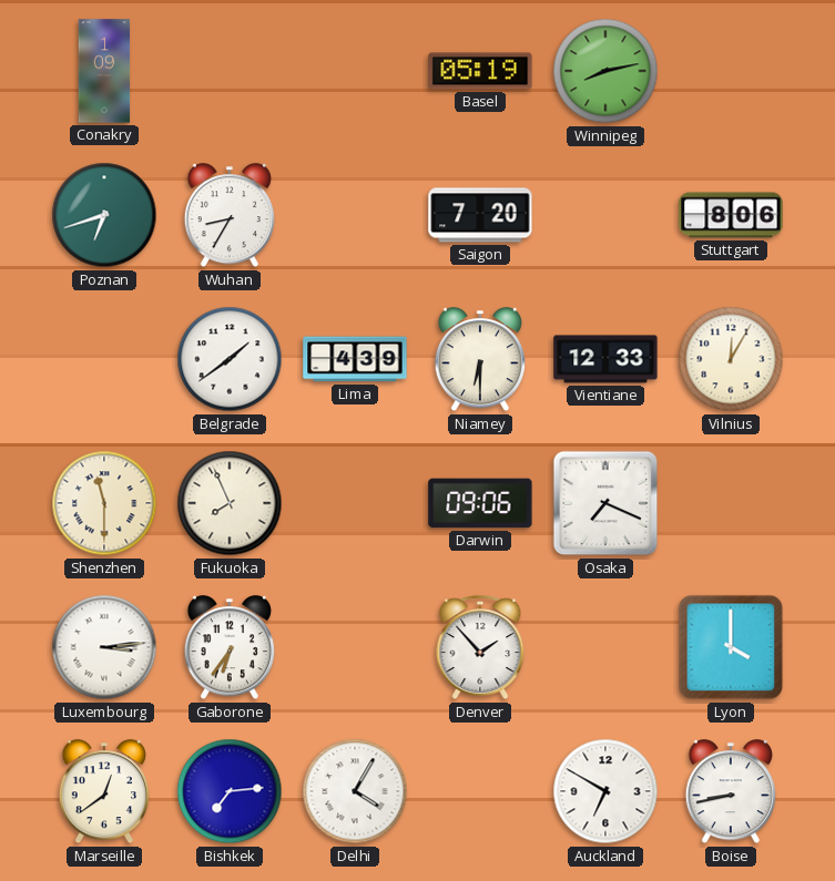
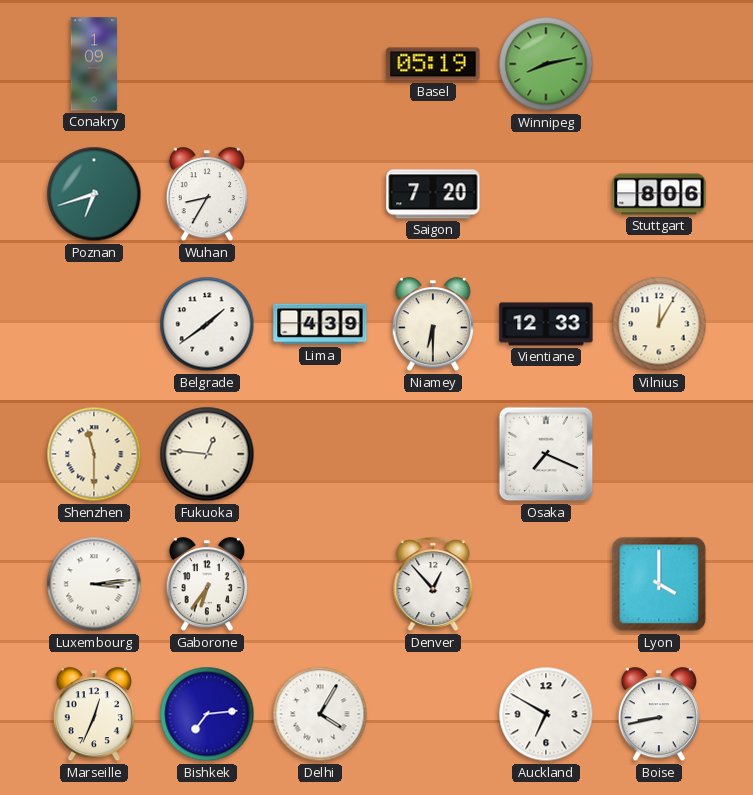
Fukuoka: 7:56 -> 12:46
Darwin: 09:06 -> none
Denver: 1:53 -> 12:53
Marseille: 12:39 -> 12:34
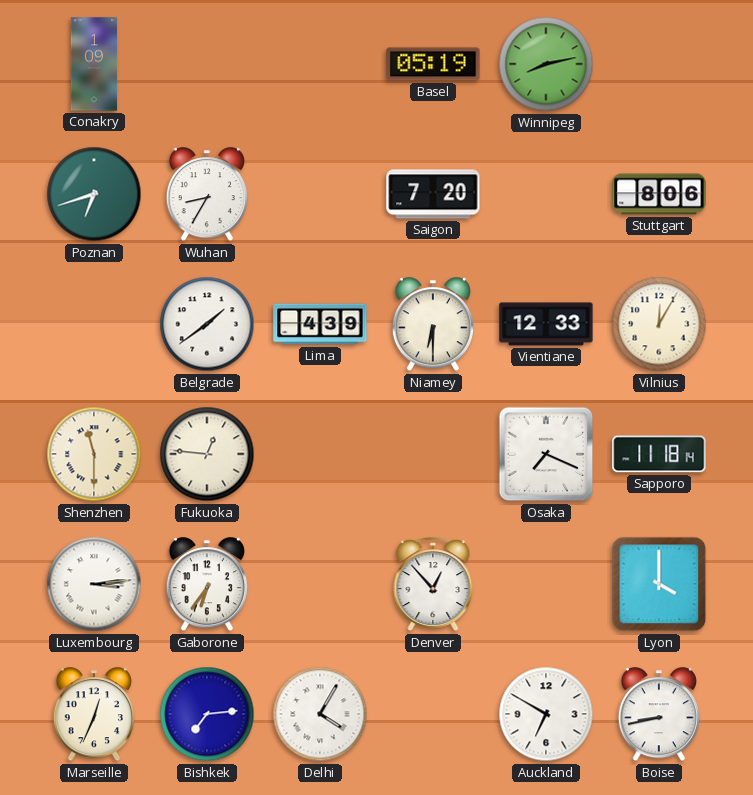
Sapporo: none -> 11:18
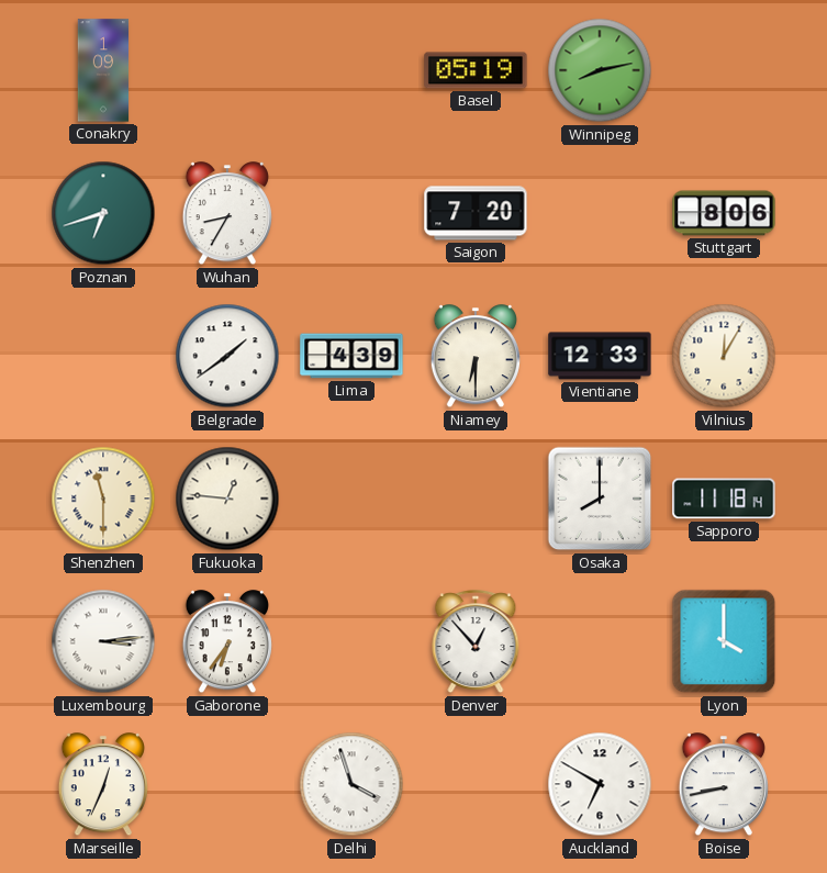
Osaka: 7:19 -> 8:00
Bishkek: 7:14 -> none
Delhi: 4:05 -> 3:57
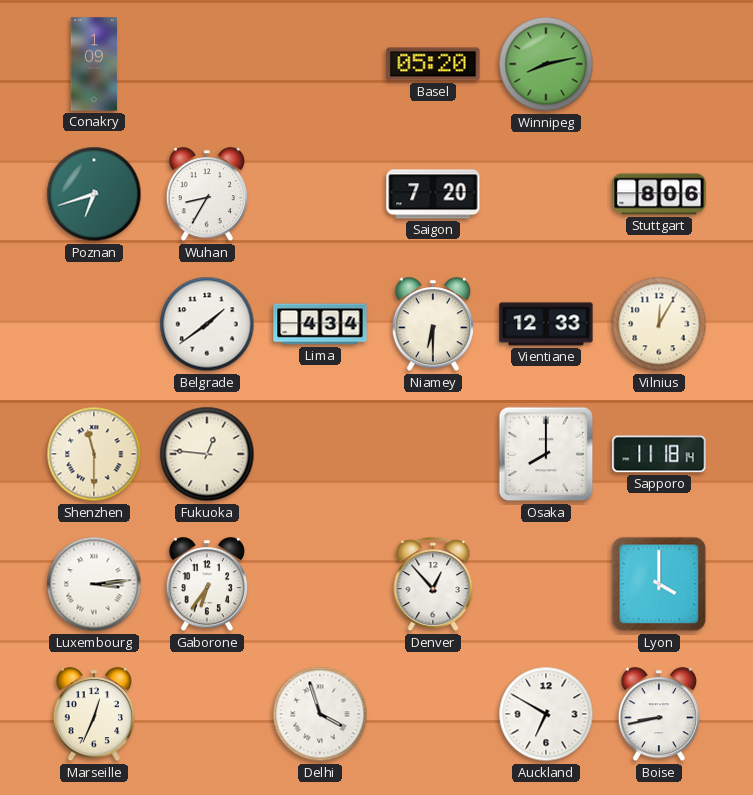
Basel: 05:19 -> 05:20
Lima: 4:39 -> 4:34
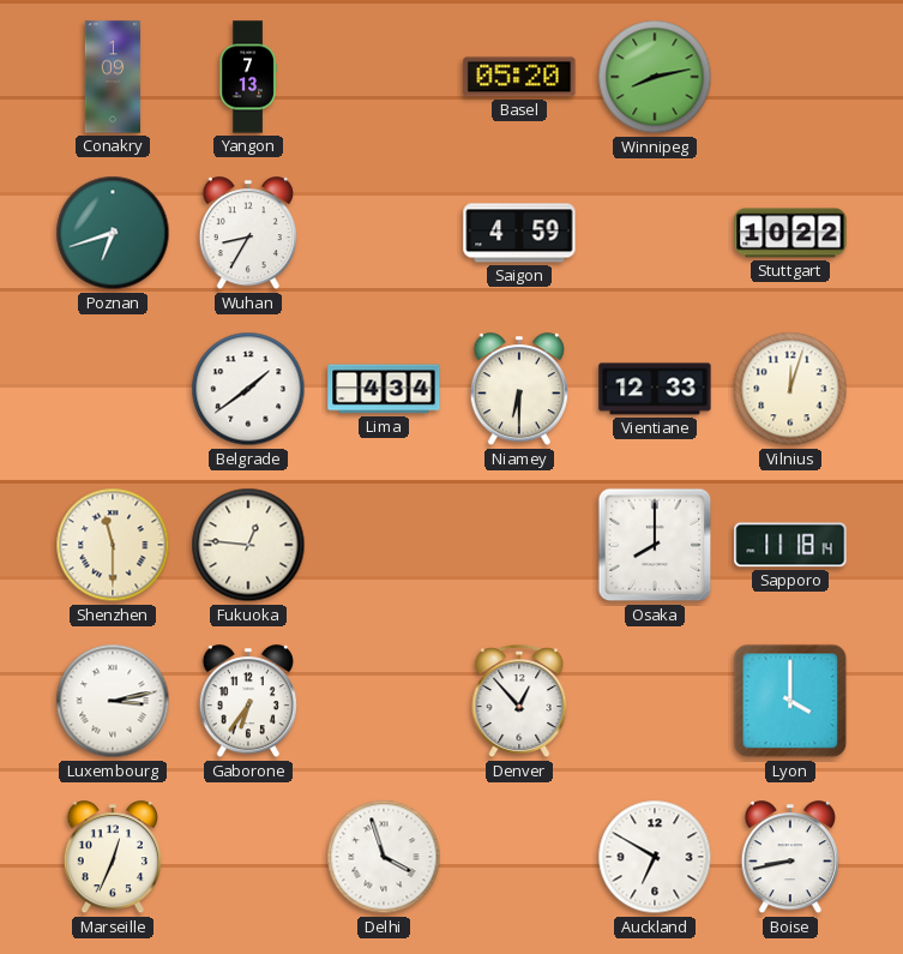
Yangon: none -> 7:13
Saigon: 7:20 -> 4:59
Stuttgart: 8:06 -> 10:22
Vilnius: 12:05 -> 12:03
Luxembourg: 3:14 -> 3:13
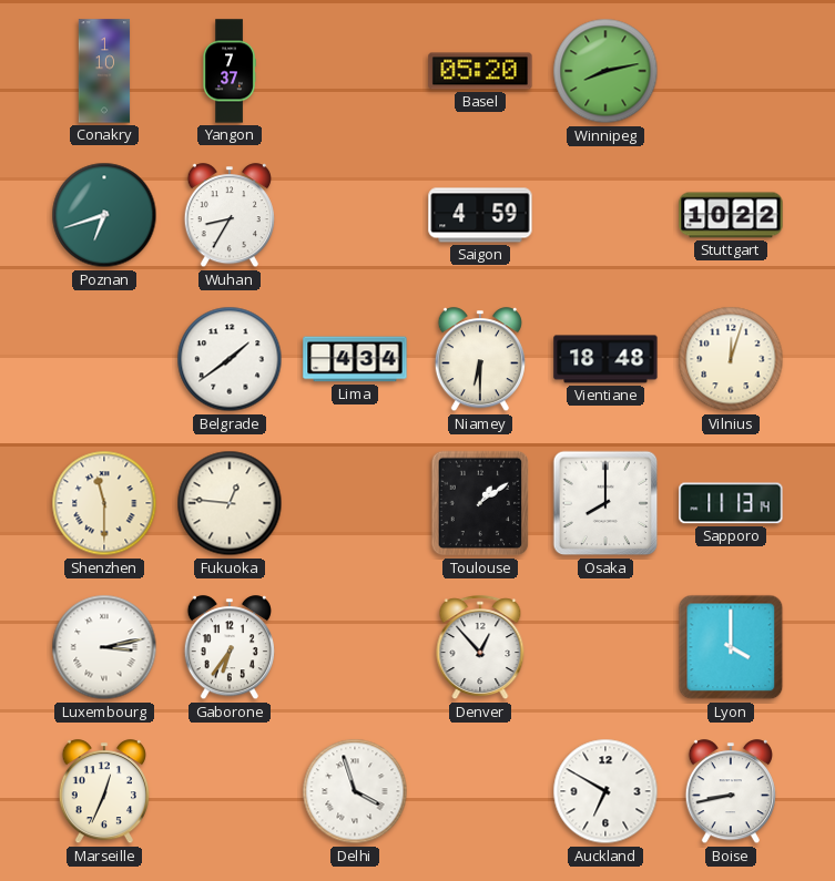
Conakry: 1:09 -> 1:10
Yangon: 7:13 -> 7:37
Vientiane: 12:33 -> 18:48
Toulouse: none -> 1:09
Sapporo: 11:18 -> 11:13
